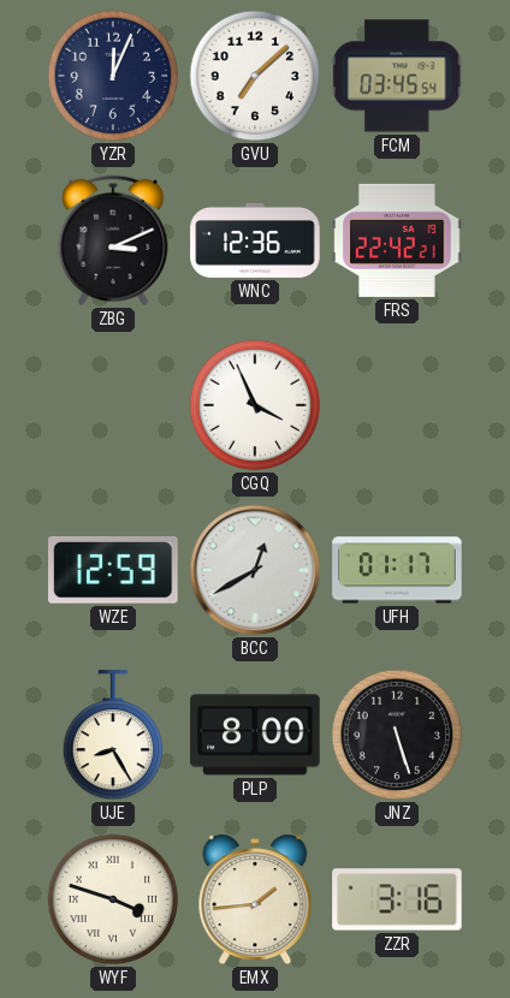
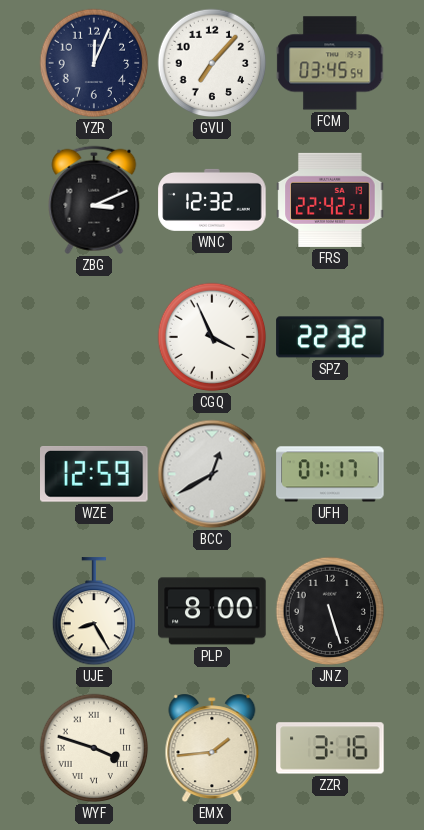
GVU: 7:08 -> 7:07
WNC: 12:36 -> 12:32
SPZ: none -> 22:32
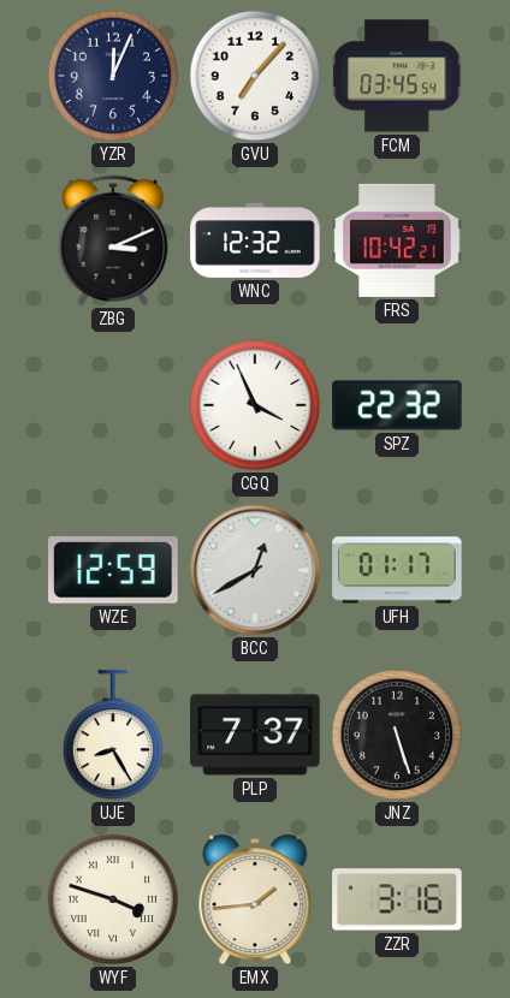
FRS: 22:42 -> 10:42
PLP: 8:00 -> 7:37
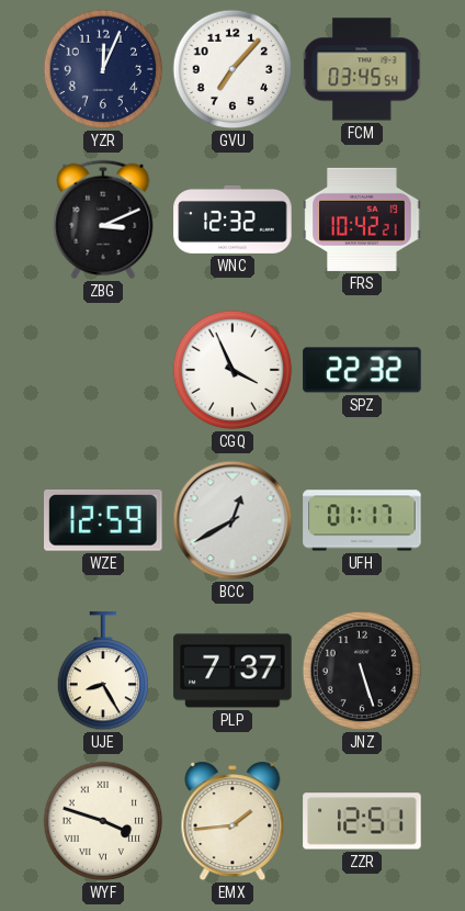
ZZR: 3:16 -> 12:51
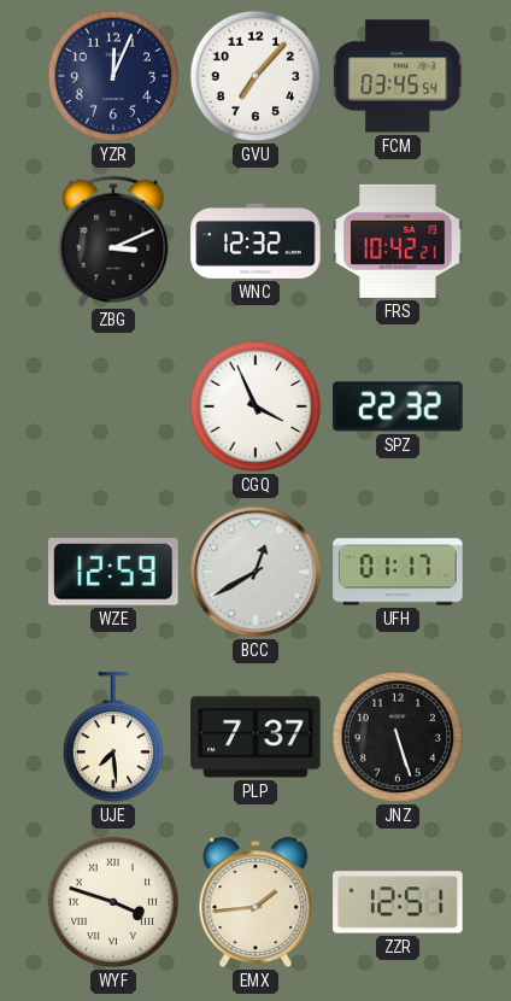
UJE: 8:25 -> 7:29
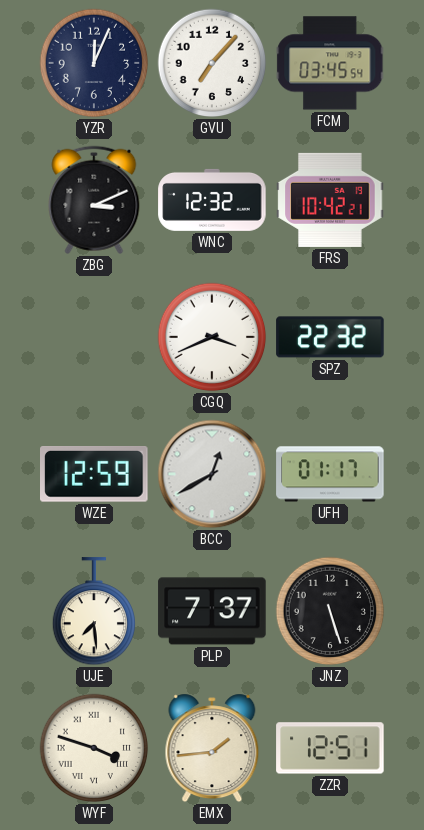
CGQ: 3:56 -> 3:41
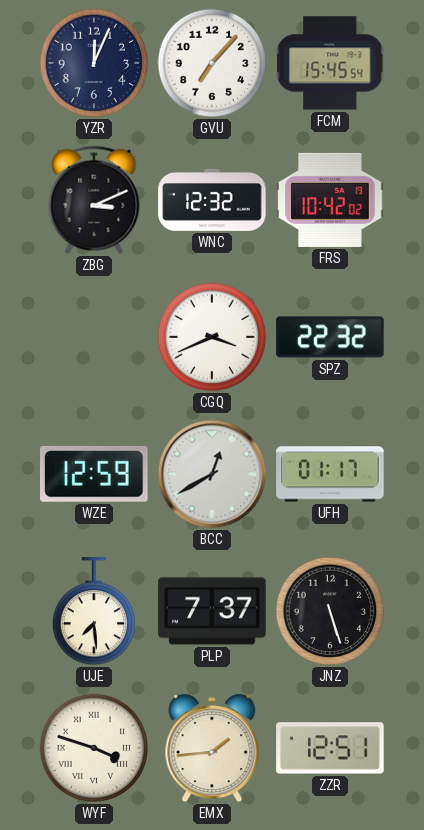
FCM: 03:45 -> 15:45
FRS: 10:42:21 -> 10:42:02
